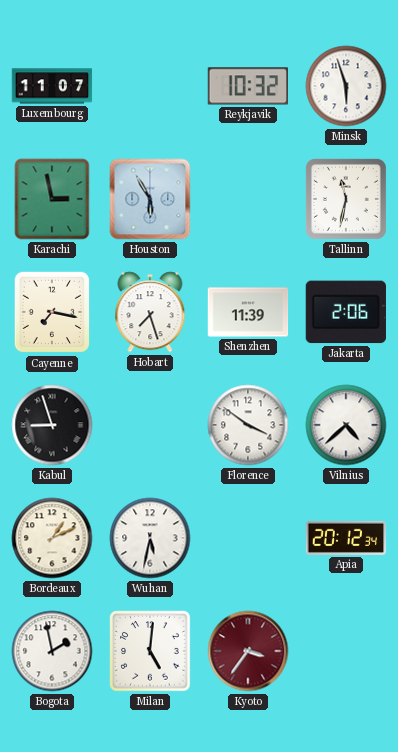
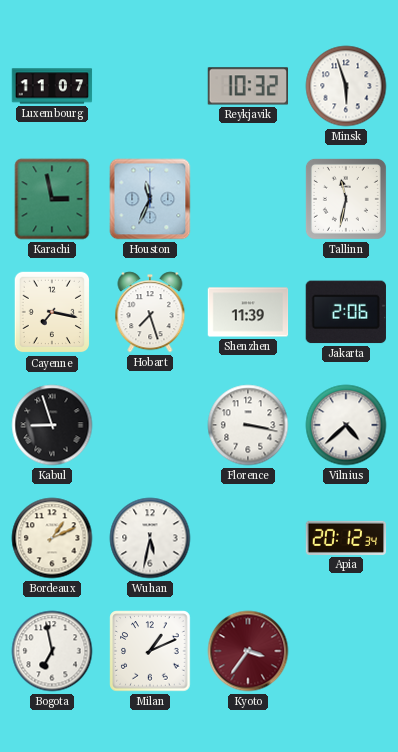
Houston: 5:55 -> 11:34
Florence: 3:51 -> 3:17
Bogota: 1:58 -> 6:58
Milan: 5:01 -> 1:11
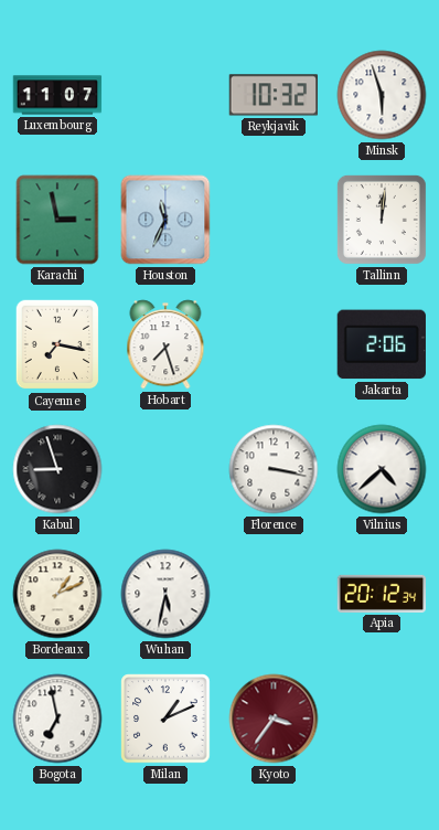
Tallinn: 11:32 -> 12:01
Shenzhen: 11:39 -> none
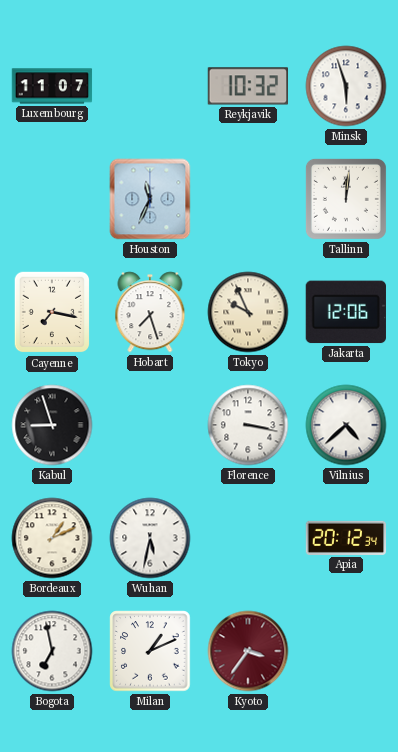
Karachi: 2:58 -> none
Tokyo: none -> 9:56
Jakarta: 2:06 -> 12:06
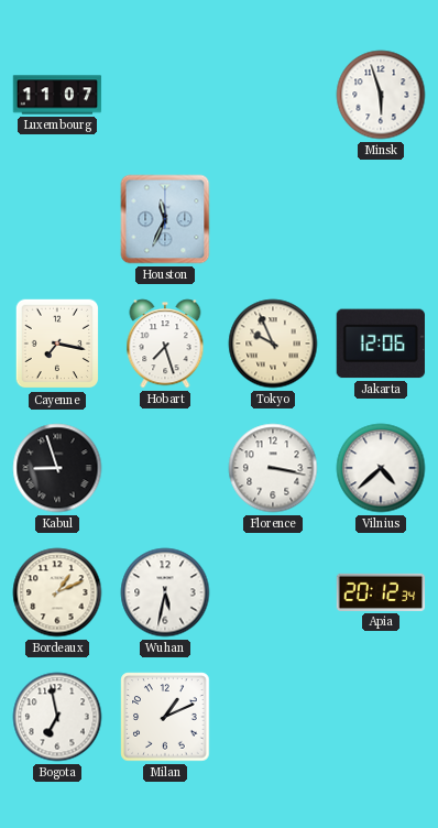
Reykjavik: 10:32 -> none
Tallinn: 12:01 -> none
Kyoto: 3:36 -> none
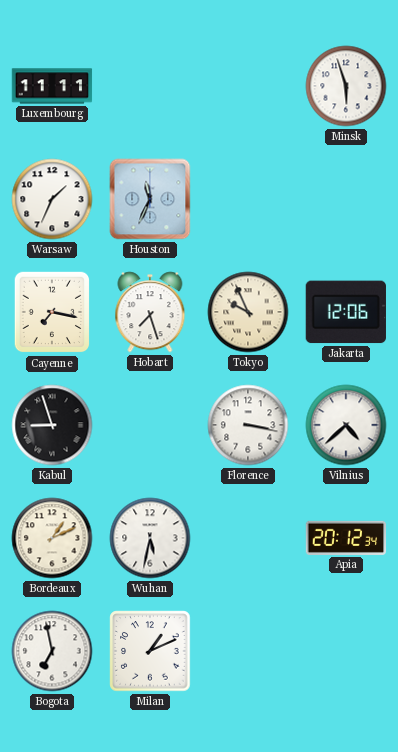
Luxembourg: 11:07 -> 11:11
Warsaw: none -> 1:34
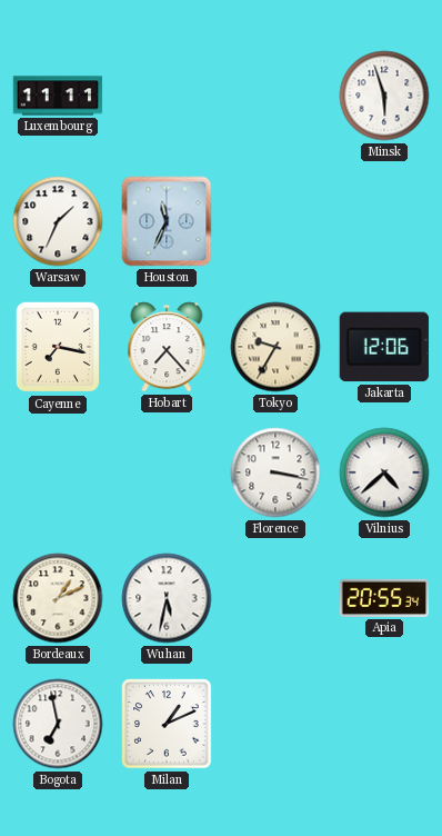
Hobart: 7:27 -> 7:23
Tokyo: 9:56 -> 9:35
Kabul: 8:57 -> none
Apia: 20:12 -> 20:55
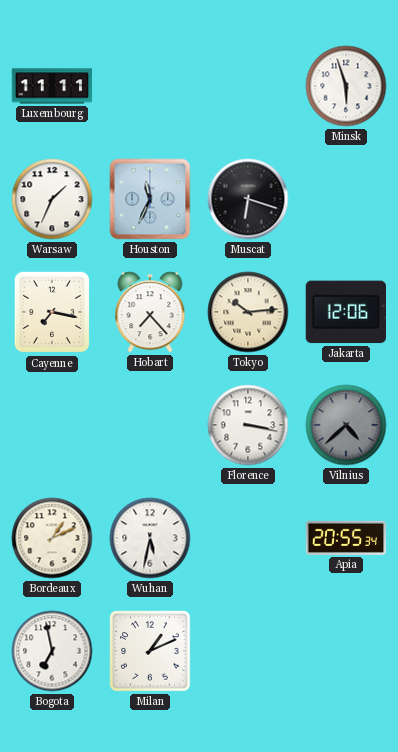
Muscat: none -> 6:18
Tokyo: 9:35 -> 10:14
Vilnius dial: white -> grey
